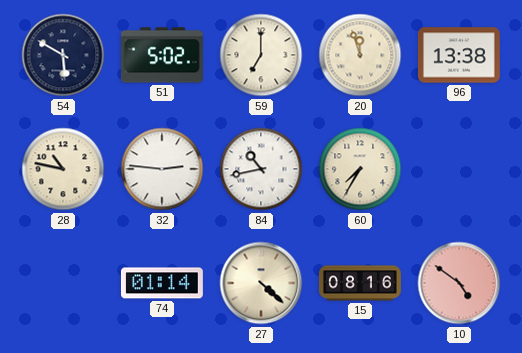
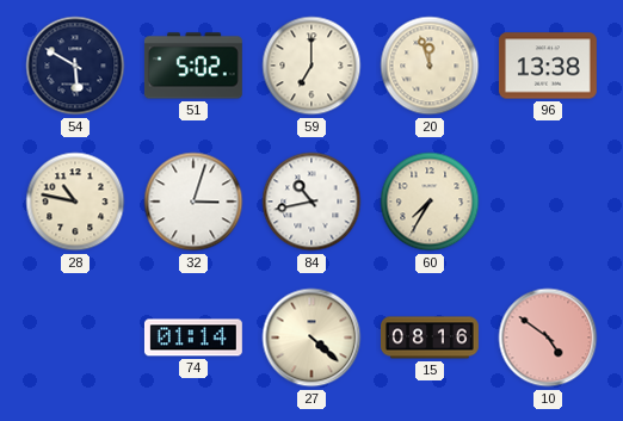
32: 2:46 -> 3:03
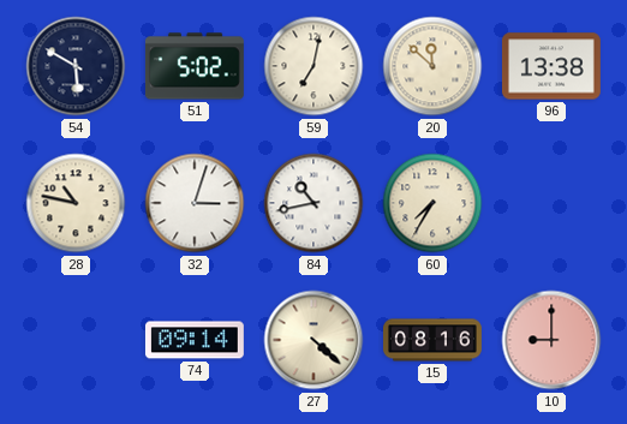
59: 7:00 -> 7:02
20: 11:57 -> 11:52
74: 01:14 -> 09:14
10: 4:51 -> 9:00
